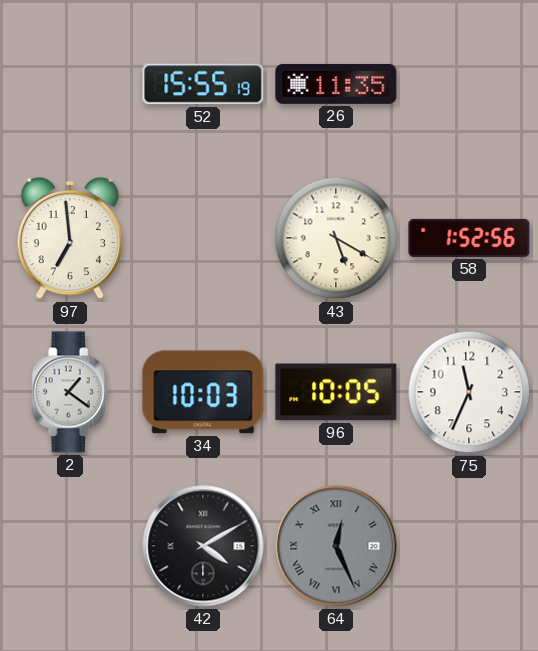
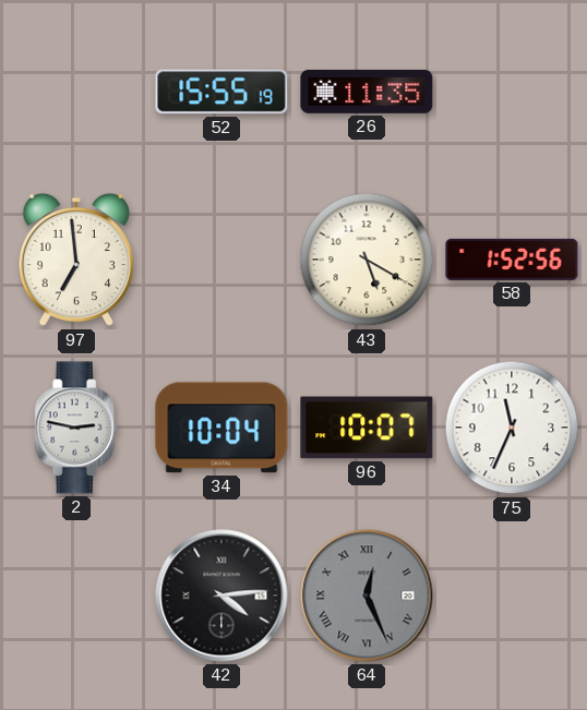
2: 1:21 -> 2:47
34: 10:03 -> 10:04
96: 10:05 -> 10:07
42: 4:10 -> 4:14
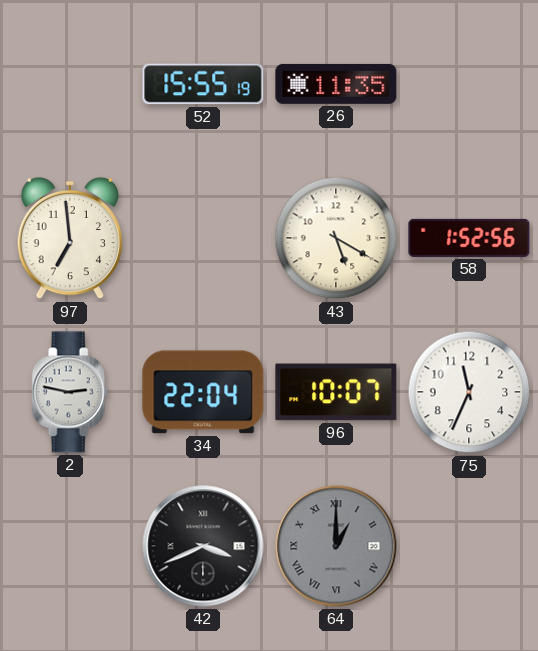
34: 10:04 -> 22:04
42: 4:14 -> 3:41
64: 12:26 -> 1:00
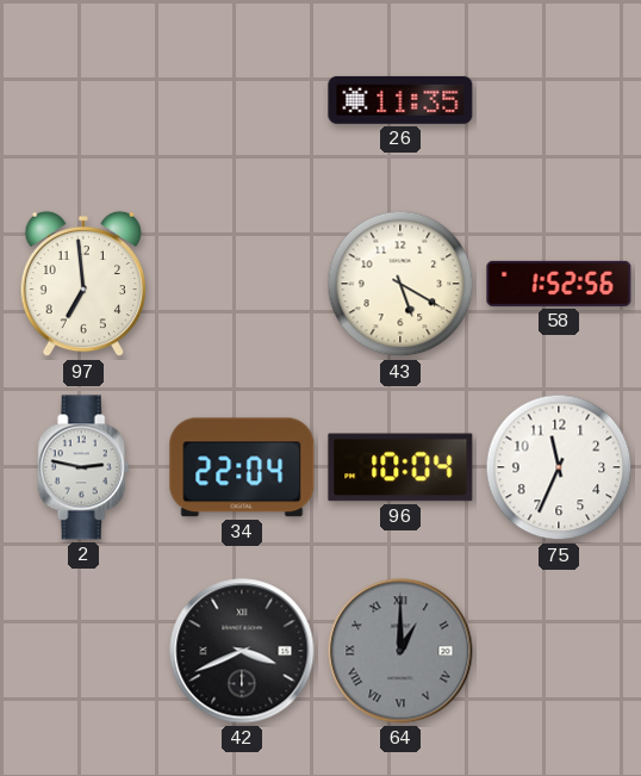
52: 15:55 -> none
96: 10:07 -> 10:04
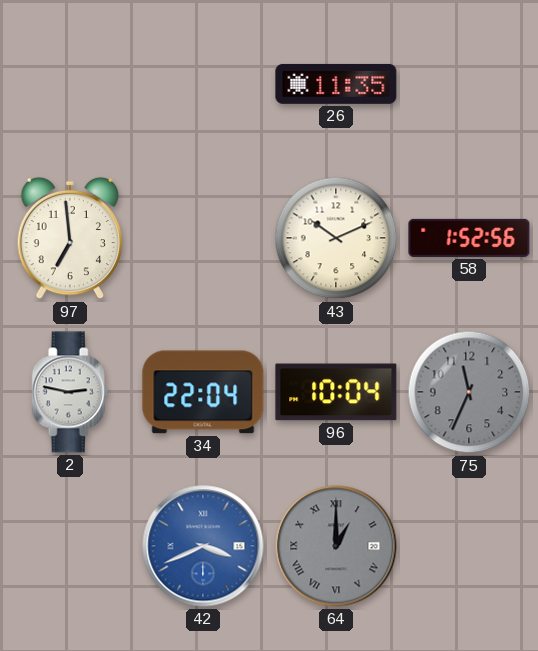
43: 5:20 -> 10:11
75 dial: white -> grey
42 dial: black -> blue
